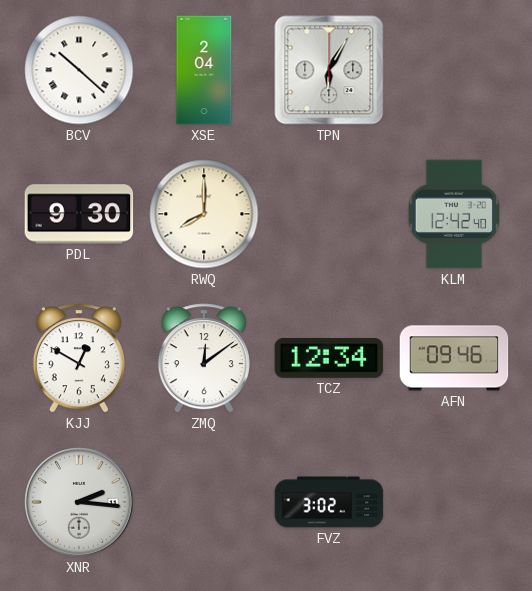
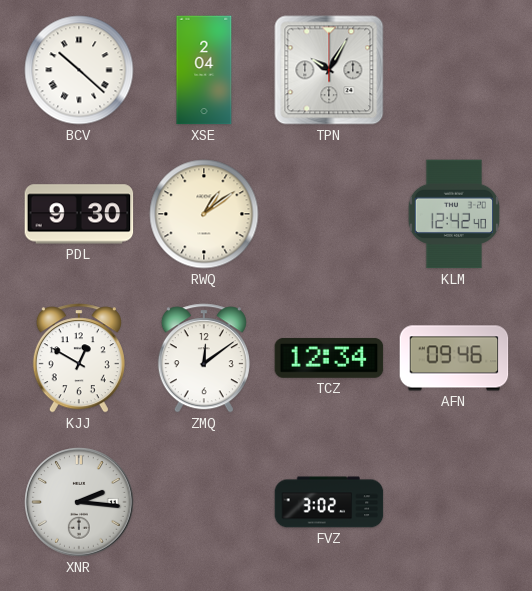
TPN: 6:05 -> 10:05
RWQ: 8:00 -> 1:09
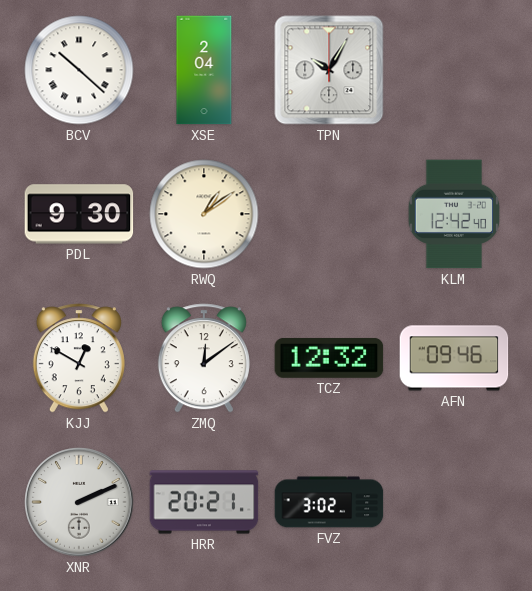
TCZ: 12:34 -> 12:32
XNR: 2:16 -> 2:11
HRR: none -> 20:21
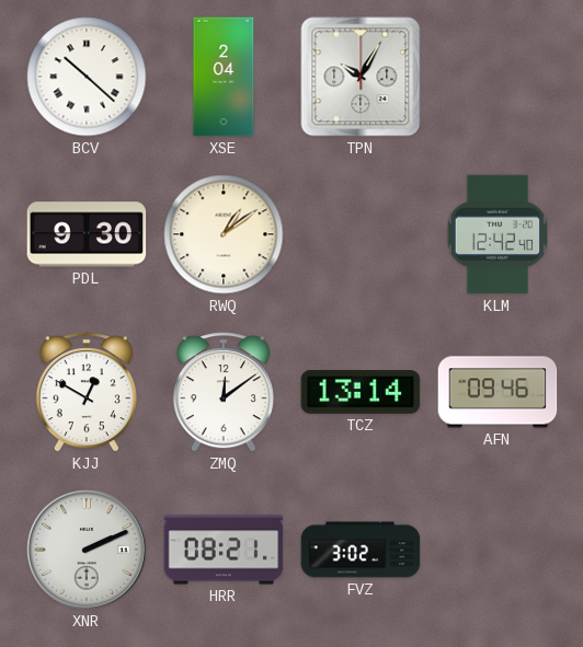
TCZ: 12:32 -> 13:14
HRR: 20:21 -> 08:21
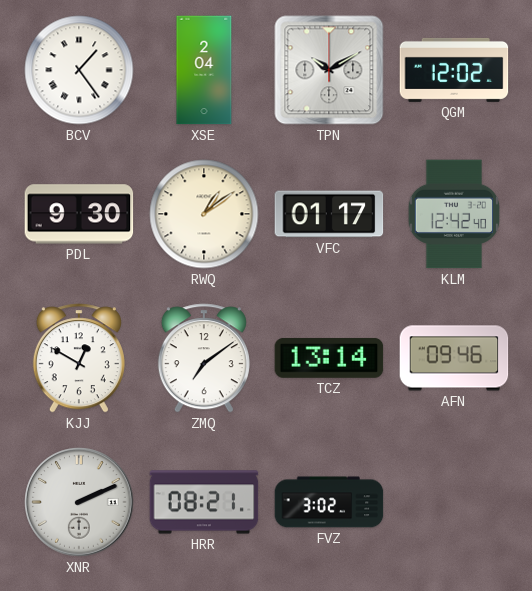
BCV: 10:22 -> 1:24
TPN: 10:05 -> 10:10
QGM: none -> 12:02
VFC: none -> 01:17
ZMQ: 12:09 -> 7:09
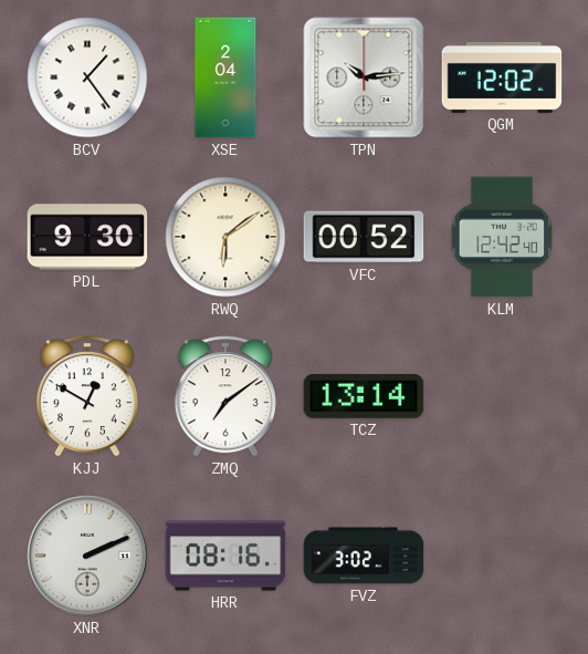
TPN: 10:10 -> 10:14
RWQ: 1:09 -> 6:09
VFC: 01:17 -> 00:52
AFN: 09:46 -> none
HRR: 08:21 -> 08:16
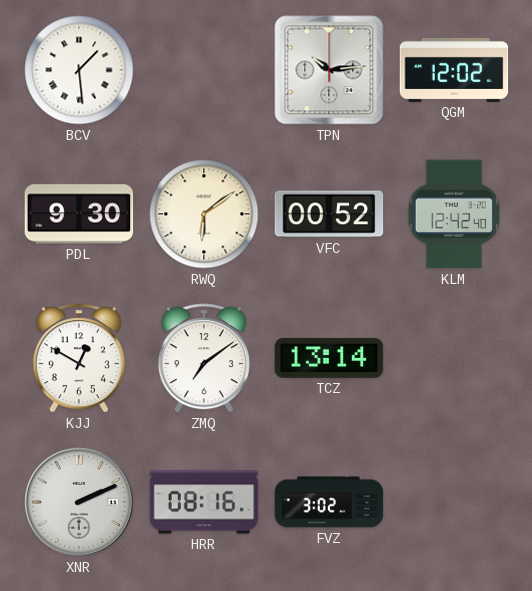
BCV: 1:24 -> 1:29
XSE: 2:04 -> none
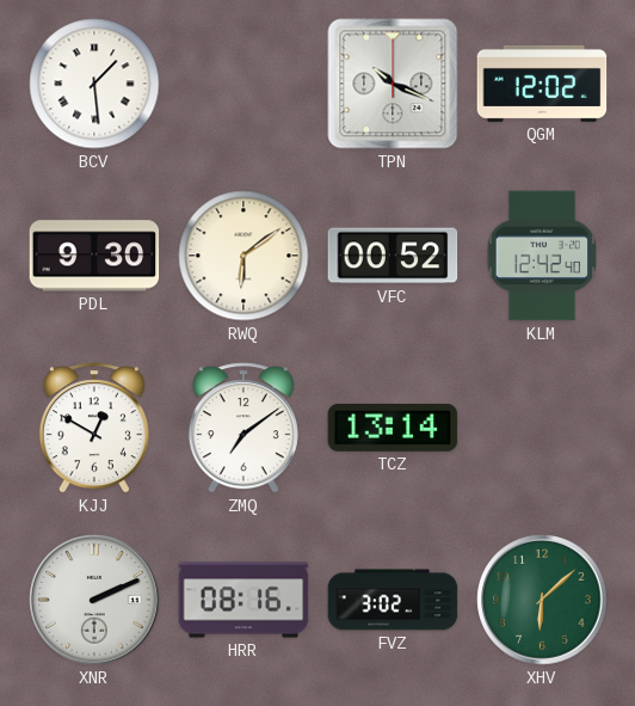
TPN: 10:14 -> 10:19
XHV: none -> 6:08
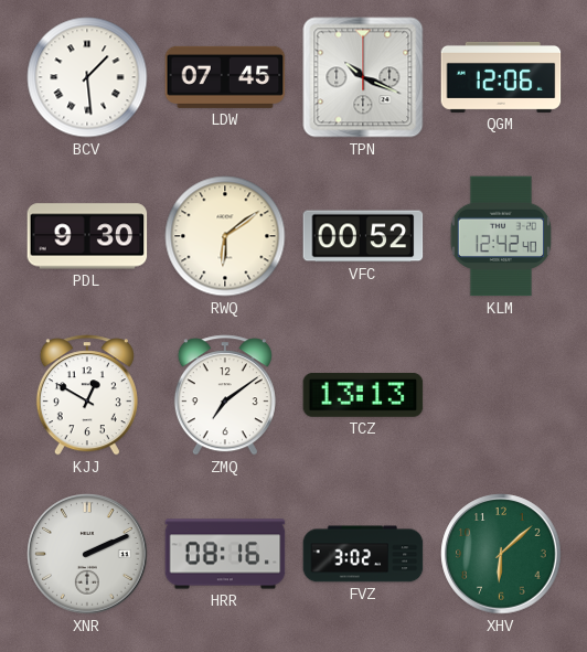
LDW: none -> 07:45
QGM: 12:02 -> 12:06
TCZ: 13:14 -> 13:13
